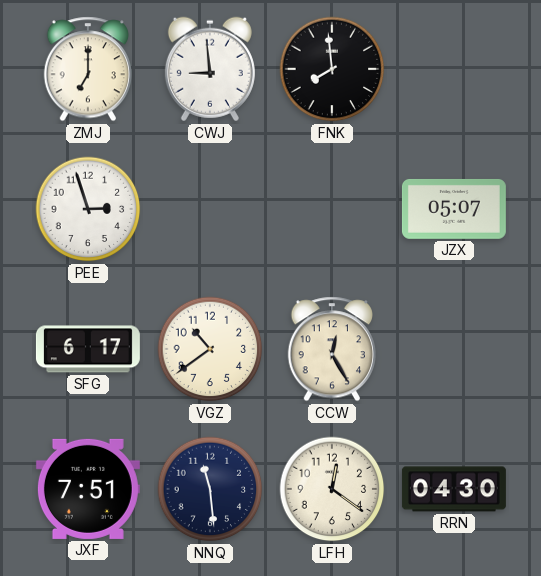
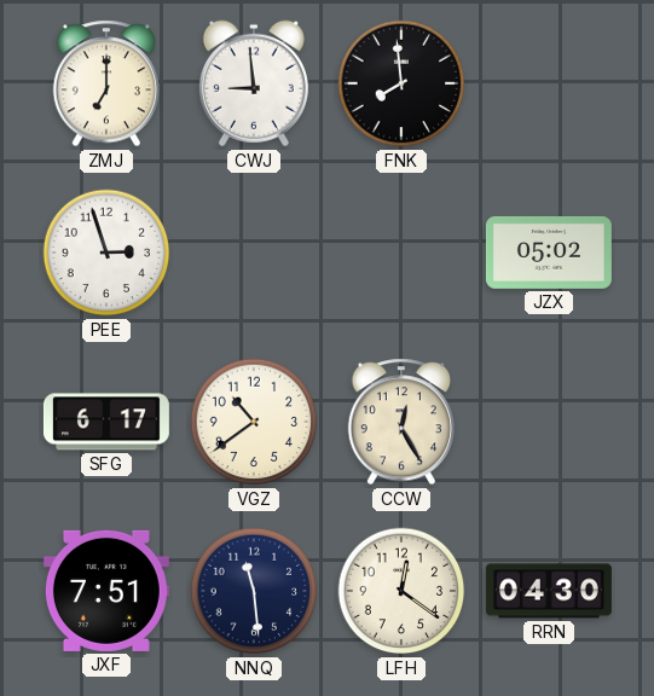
JZX: 05:07 -> 05:02
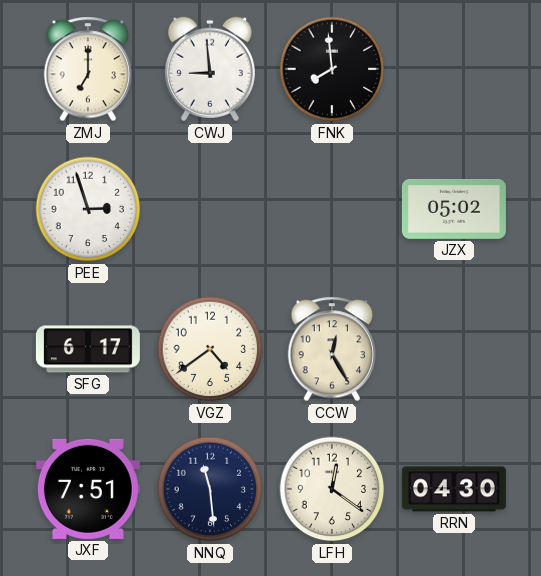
VGZ: 10:39 -> 4:39
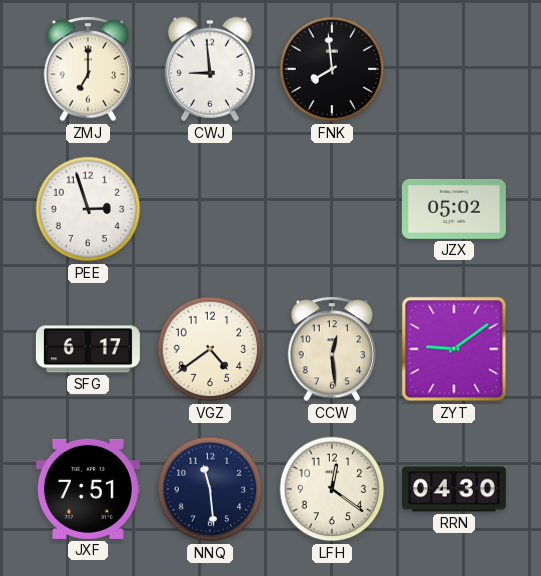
CCW: 12:25 -> 12:29
ZYT: none -> 9:09
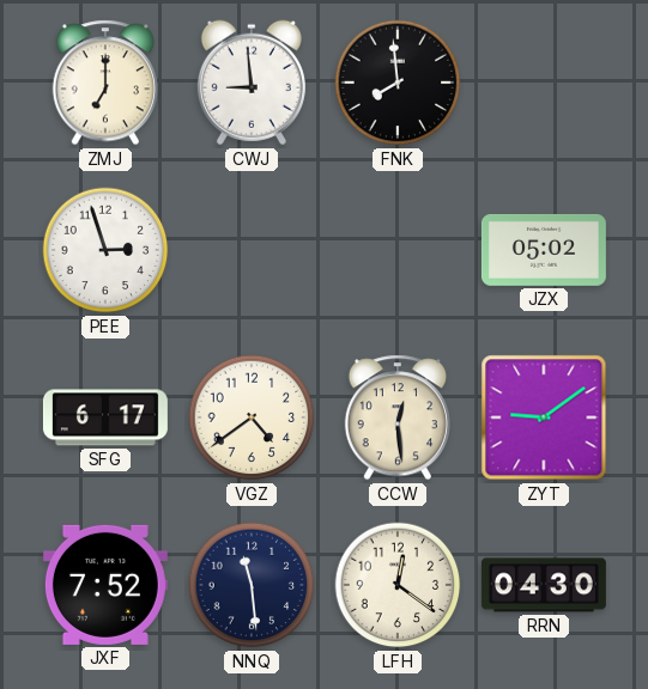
JXF: 7:51 -> 7:52
